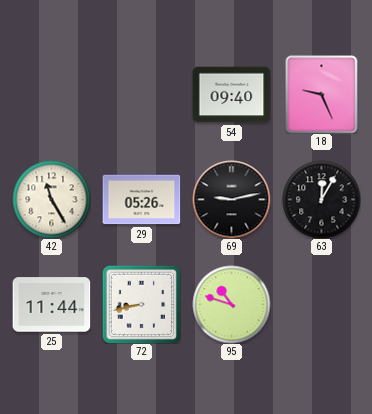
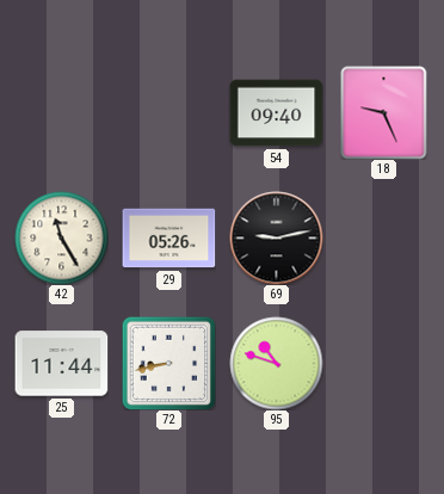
63: 12:05 -> none
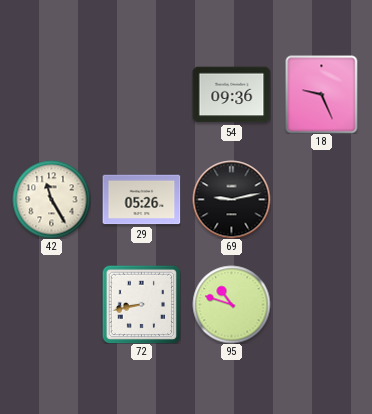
54: 09:40 -> 09:36
25: 11:44 -> none
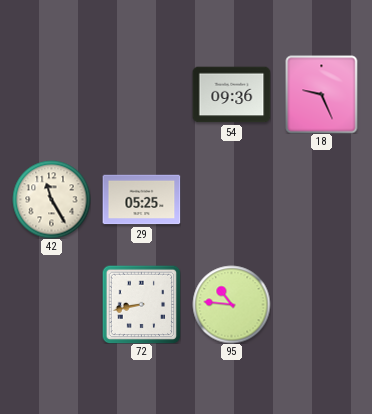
29: 05:26 -> 05:25
69: 9:13 -> none
95: 10:48 -> 10:46
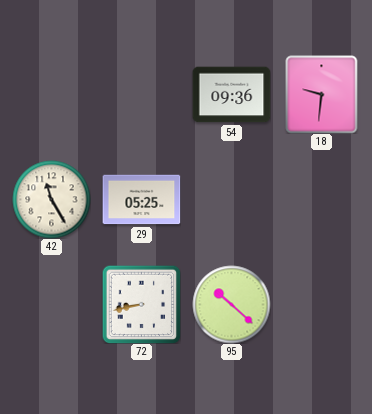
18: 9:26 -> 9:31
95: 10:46 -> 10:22
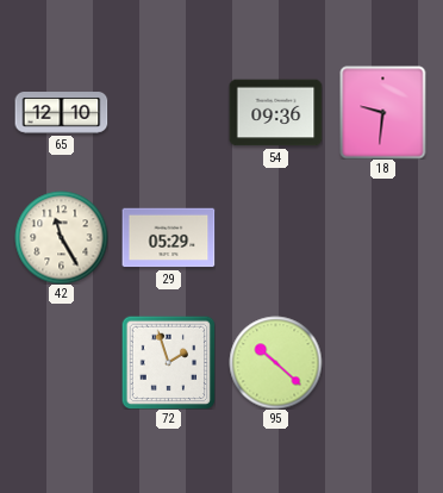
65: none -> 12:10
29: 05:25 -> 05:29
72: 8:43 -> 1:57
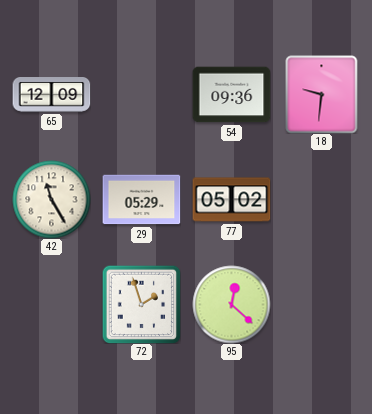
65: 12:10 -> 12:09
77: none -> 05:02
95: 10:22 -> 12:22
